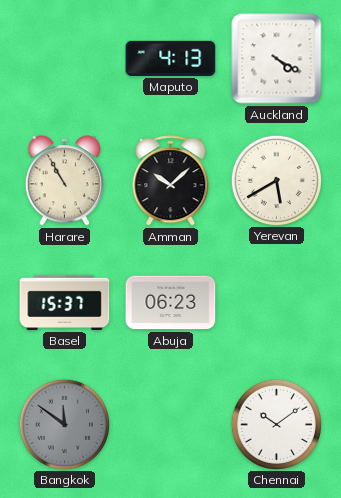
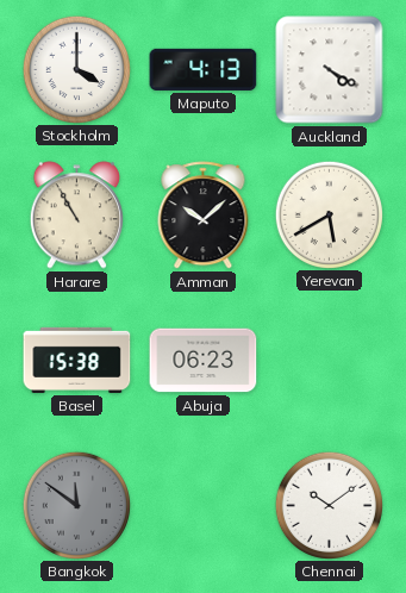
Stockholm: none -> 4:00
Basel: 15:37 -> 15:38
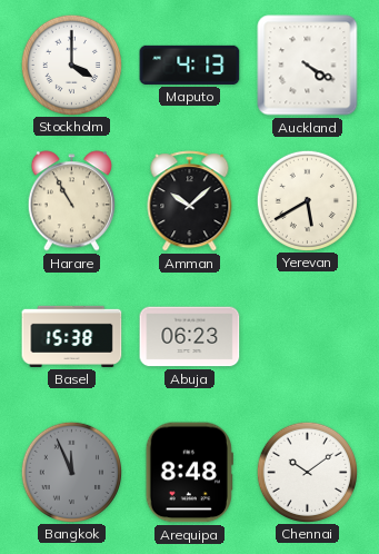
Bangkok: 11:51 -> 11:56
Arequipa: none -> 8:48
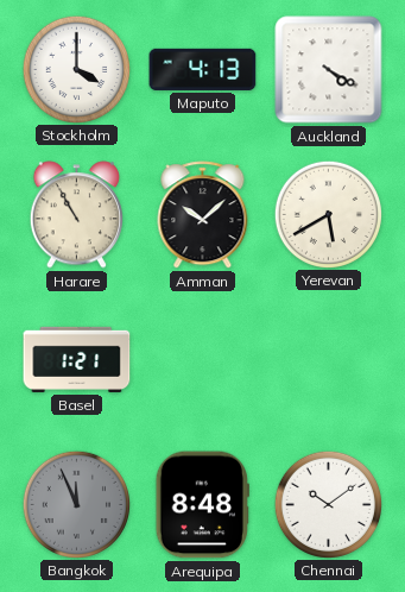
Basel: 15:38 -> 1:21
Abuja: 06:23 -> none
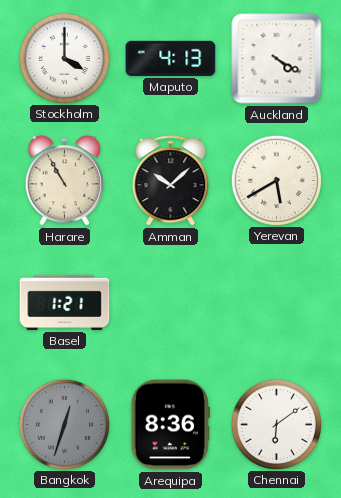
Bangkok: 11:56 -> 12:33
Arequipa: 8:48 -> 8:36
Chennai: 10:09 -> 6:09
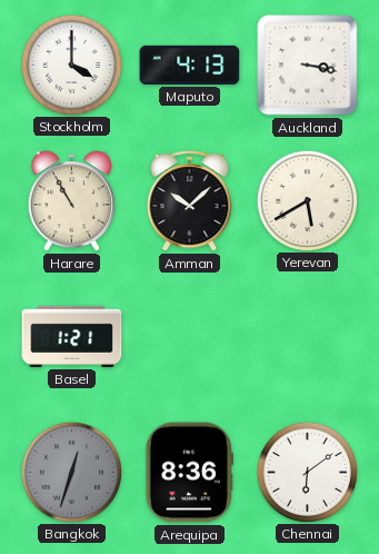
Auckland: 4:20 -> 3:17
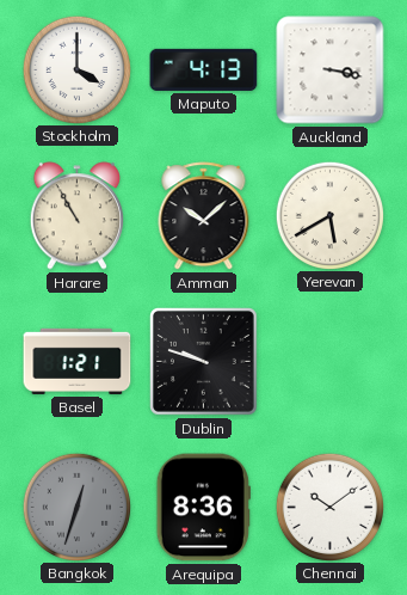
Dublin: none -> 9:48
Chennai: 6:09 -> 10:09
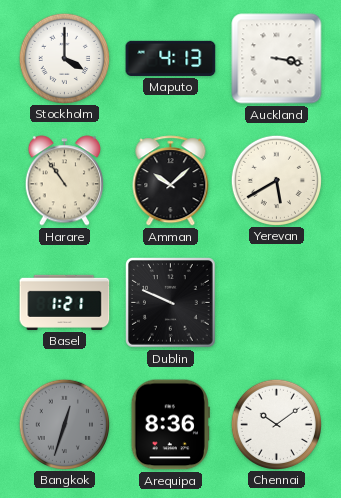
Harare: 10:55 -> 10:54
Dublin: 9:48 -> 9:49
